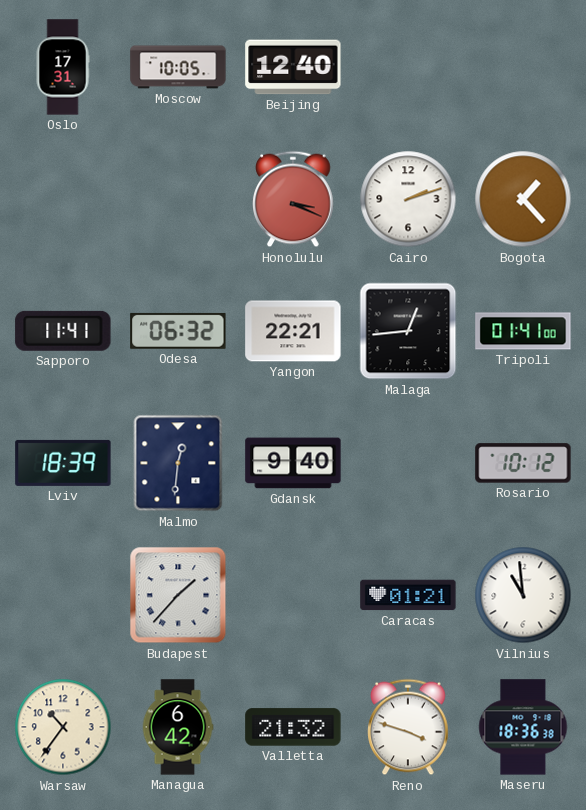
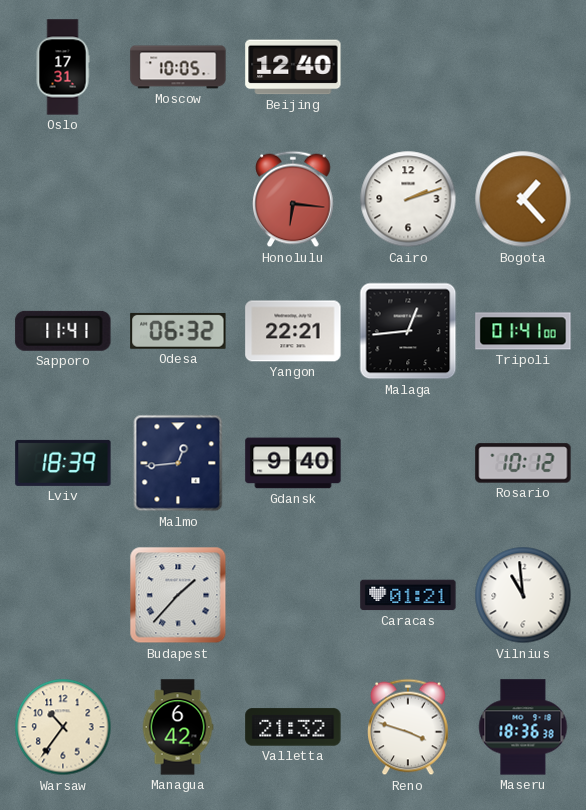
Honolulu: 3:19 -> 6:16
Malmo: 12:31 -> 12:44
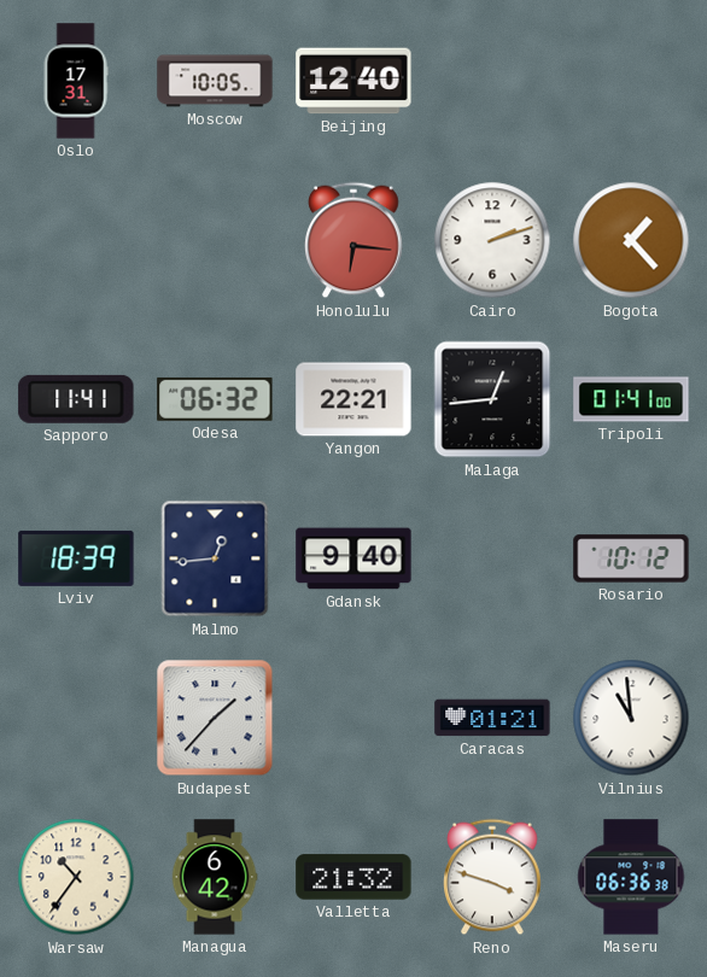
Maseru: 18:36 -> 06:36
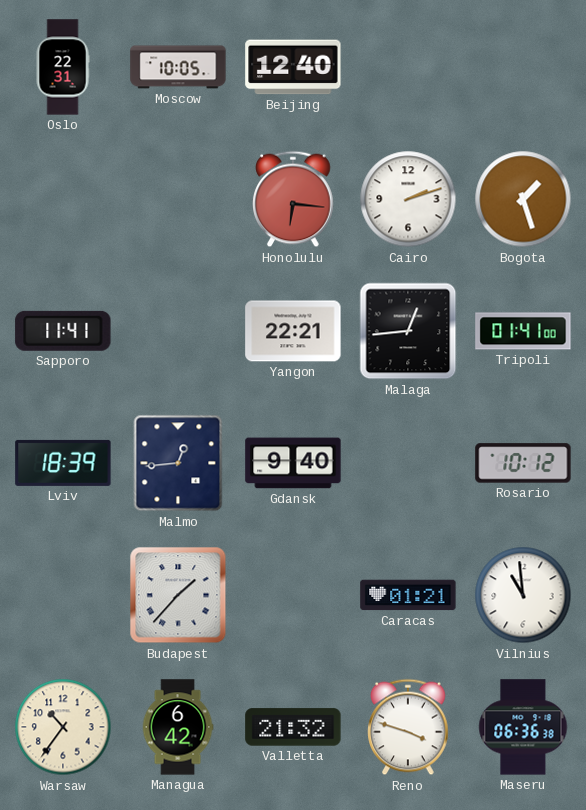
Oslo: 17:31 -> 22:31
Bogota: 1:23 -> 1:27
Odesa: 06:32 -> none
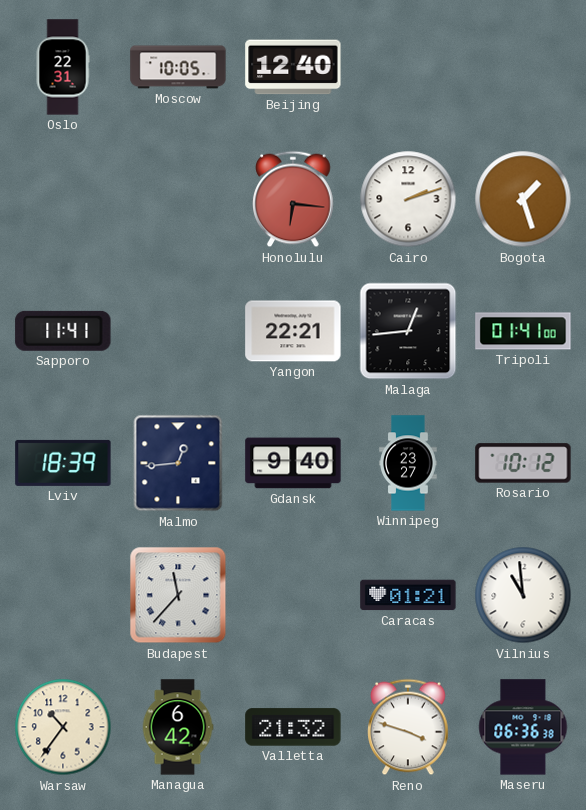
Winnipeg: none -> 23:27
Budapest: 1:37 -> 11:37
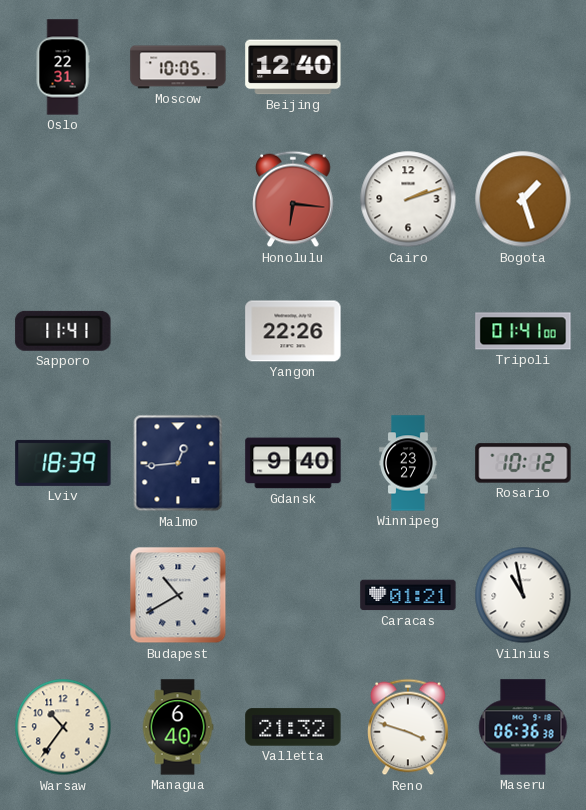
Yangon: 22:21 -> 22:26
Malaga: 12:44 -> none
Budapest: 11:37 -> 10:40
Vilnius: 10:59 -> 10:58
Managua: 6:42 -> 6:40
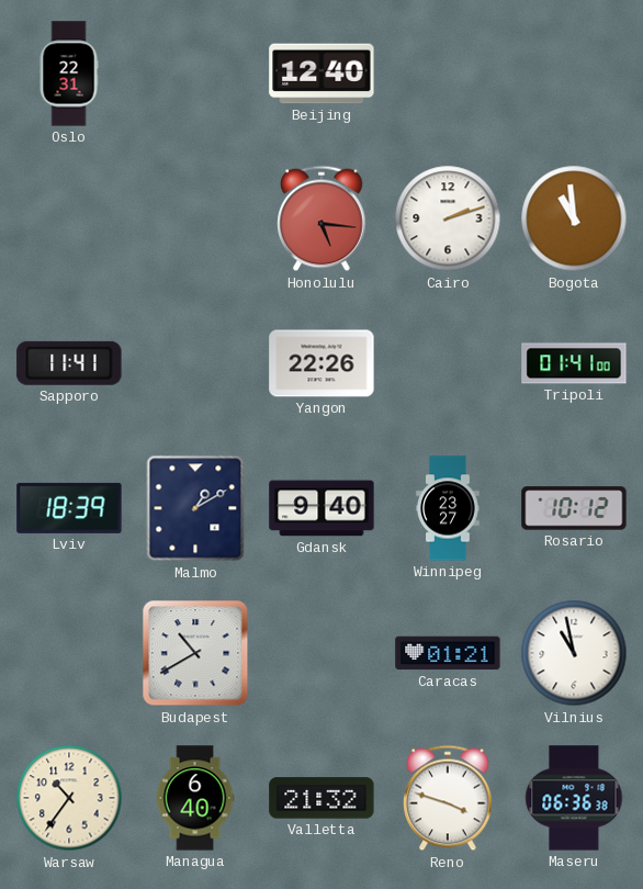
Moscow: 10:05 -> none
Honolulu: 6:16 -> 5:16
Bogota: 1:27 -> 10:59
Malmo: 12:44 -> 1:10
